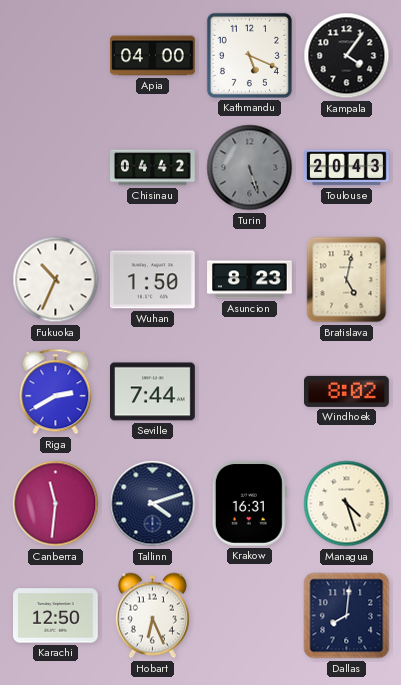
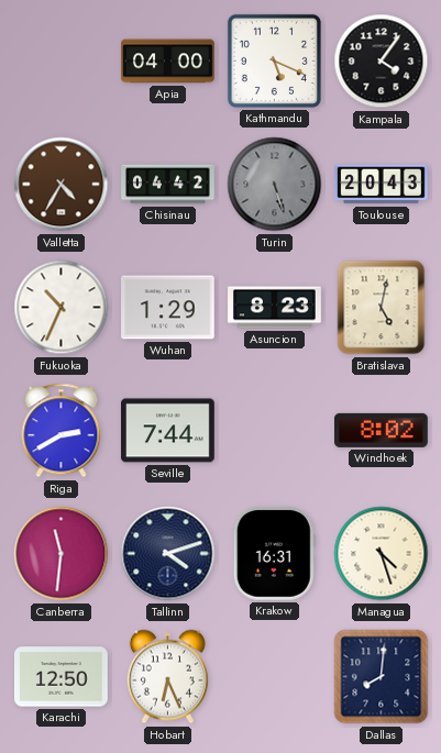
Valletta: none -> 4:35
Wuhan: 1:50 -> 1:29
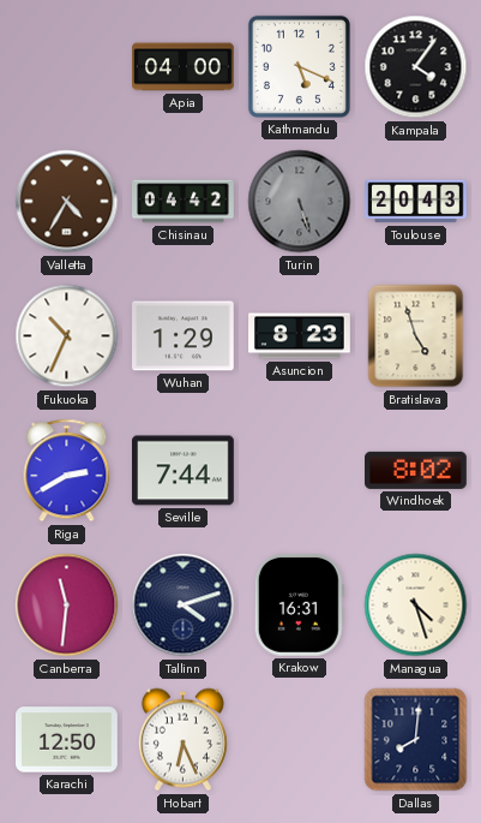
Bratislava: 5:02 -> 4:57
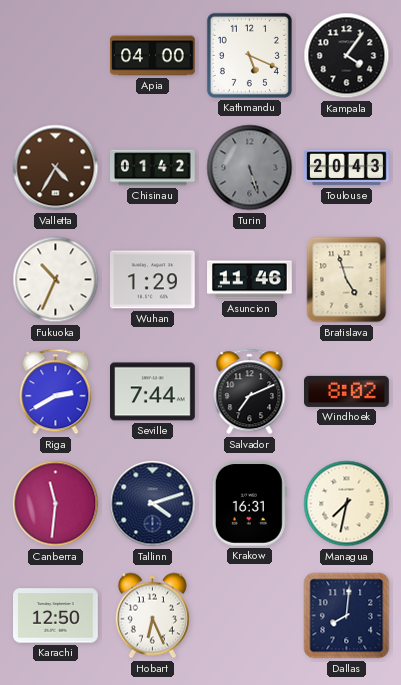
Chisinau: 04:42 -> 01:42
Asuncion: 8:23 -> 11:46
Salvador: none -> 7:11
Managua: 4:27 -> 7:32
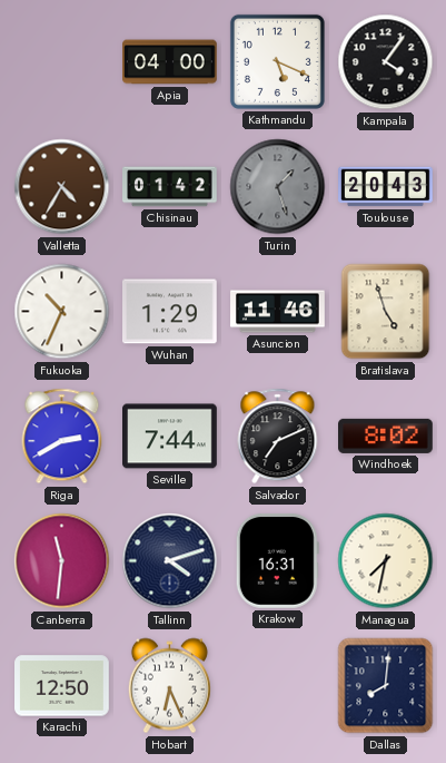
Turin: 5:27 -> 1:27
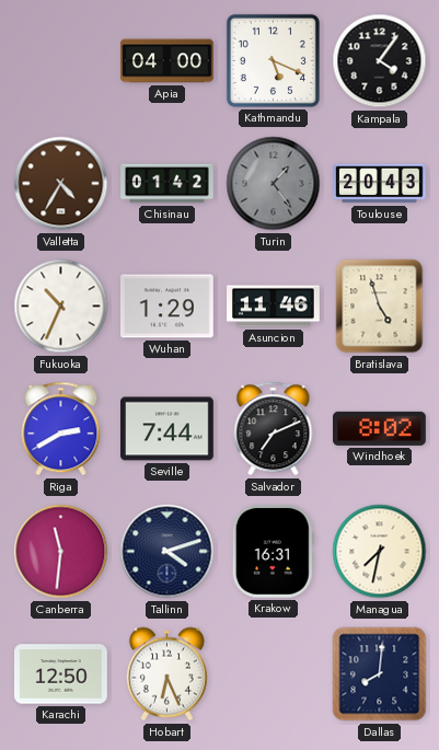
Turin: 1:27 -> 1:24
